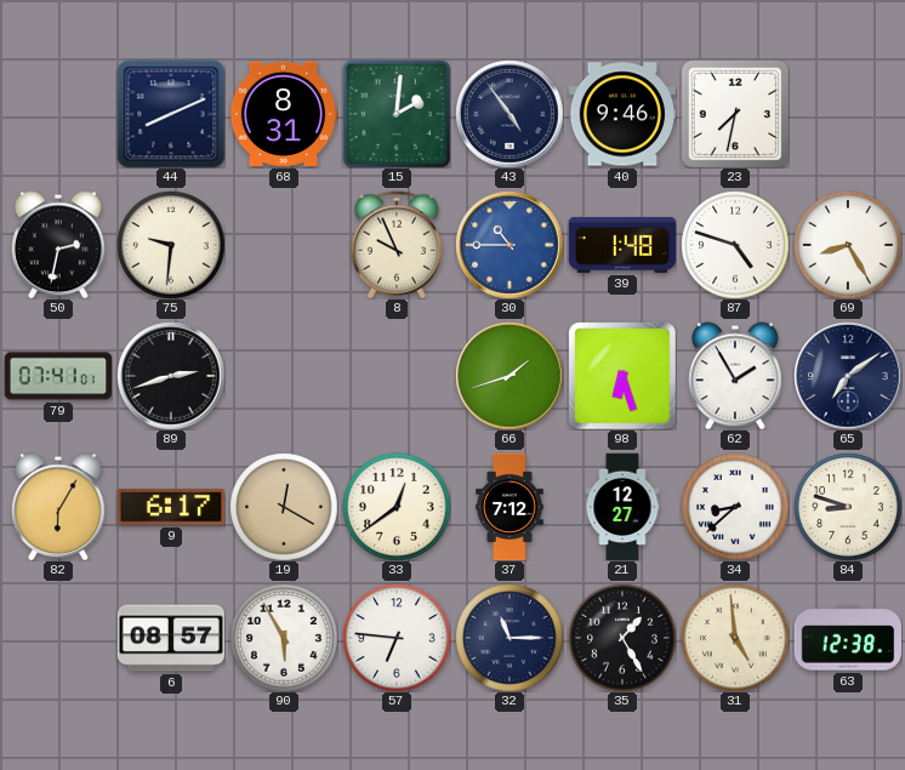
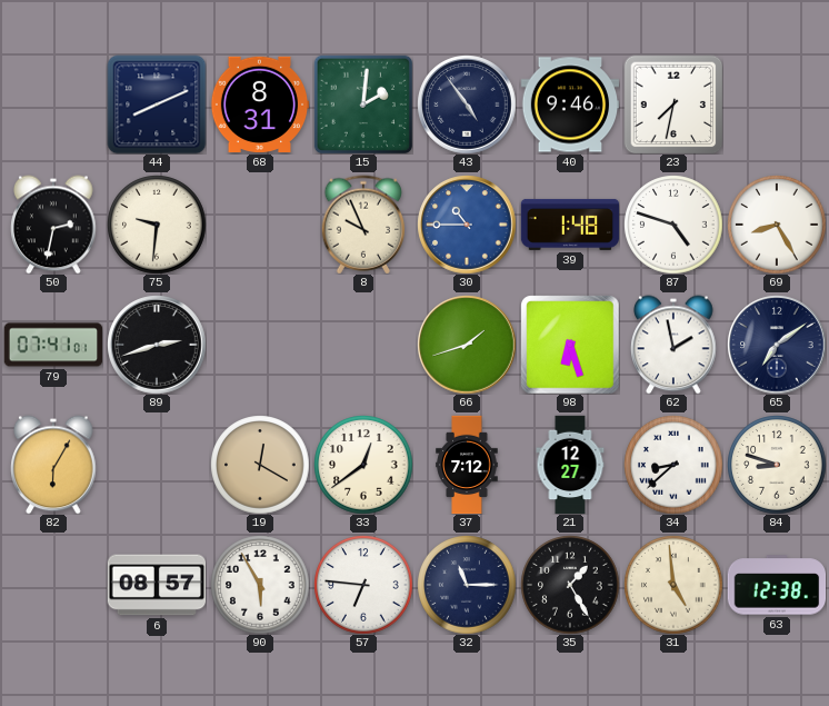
62: 1:55 -> 1:58
9: 6:17 -> none
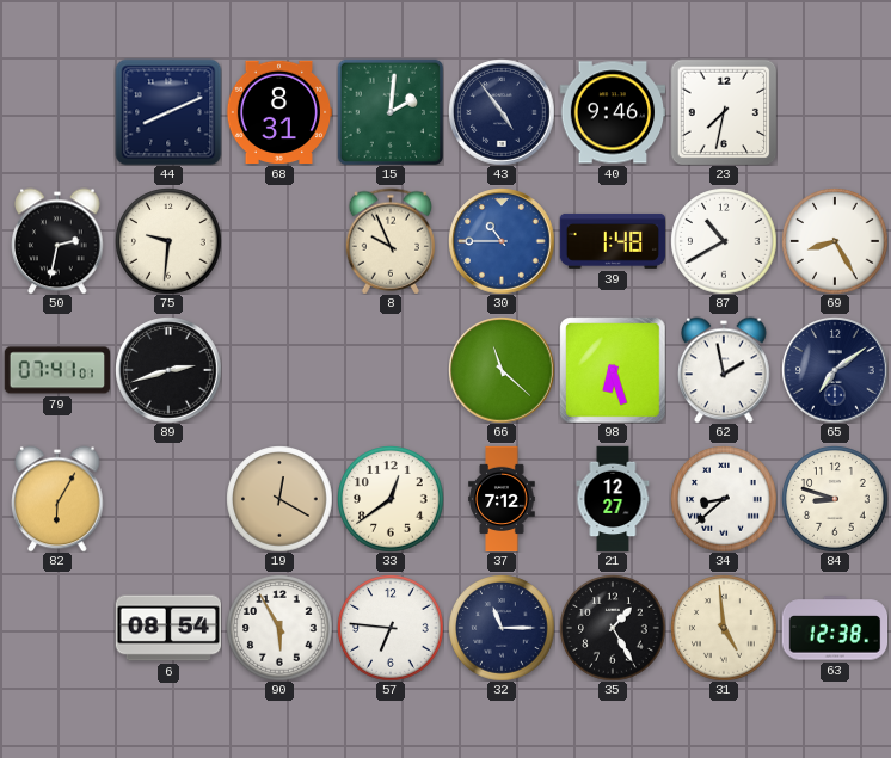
87: 4:48 -> 10:40
66: 1:42 -> 11:22
6: 08:57 -> 08:54
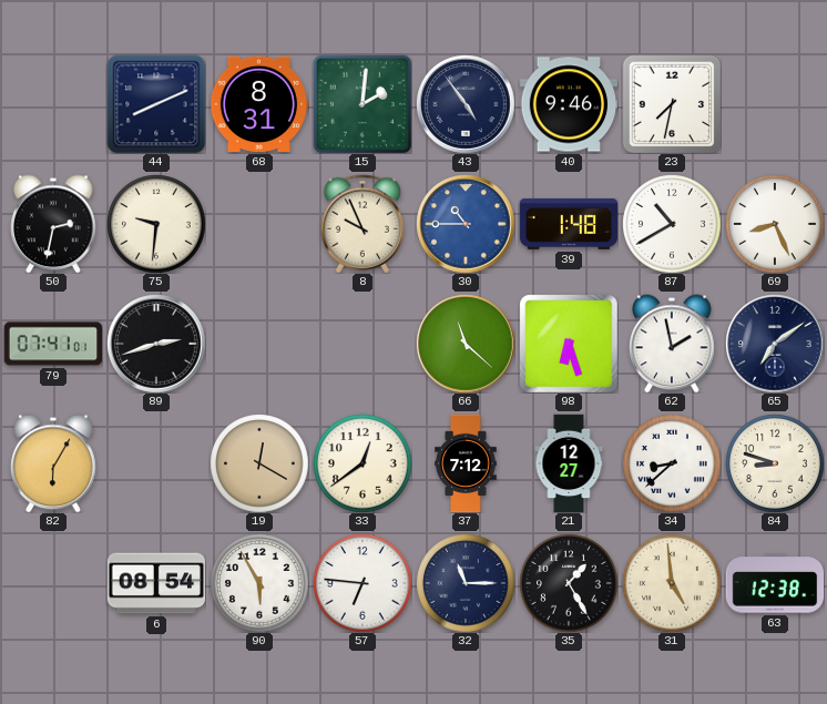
69: 8:25 -> 8:26
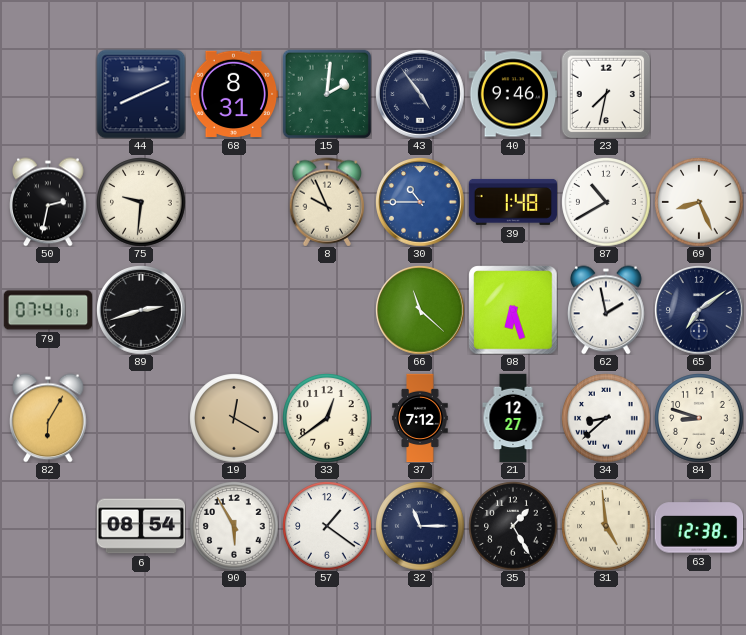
57: 6:46 -> 1:21
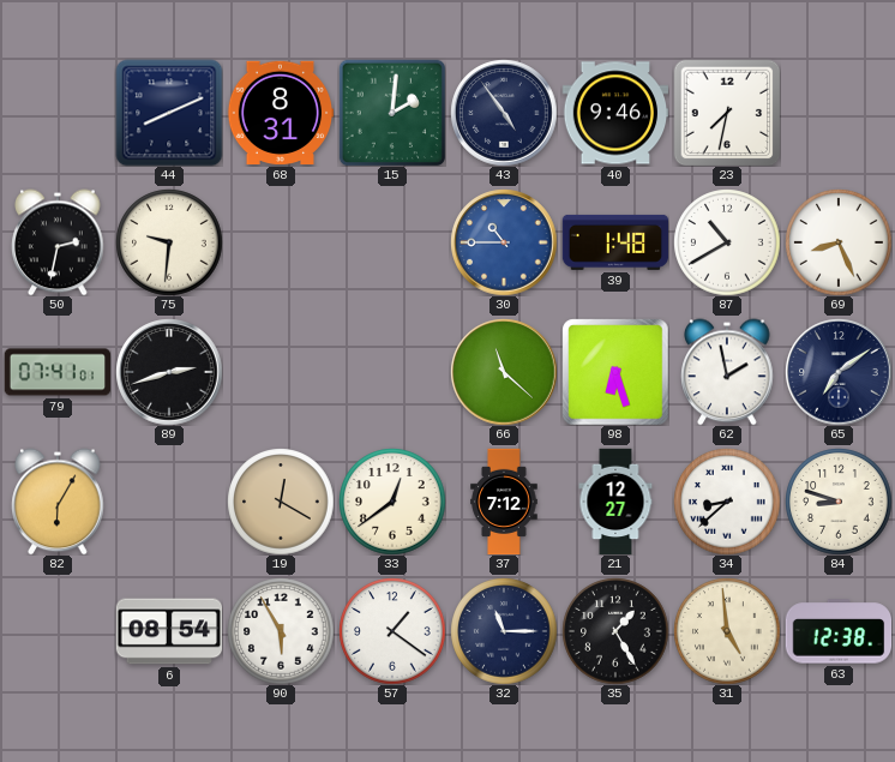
8: 9:56 -> none
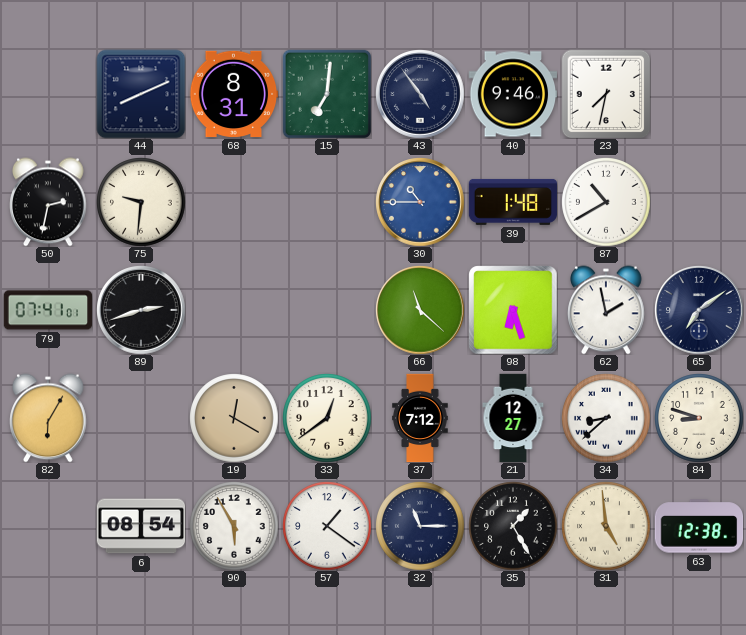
15: 2:01 -> 7:01
69: 8:26 -> none
